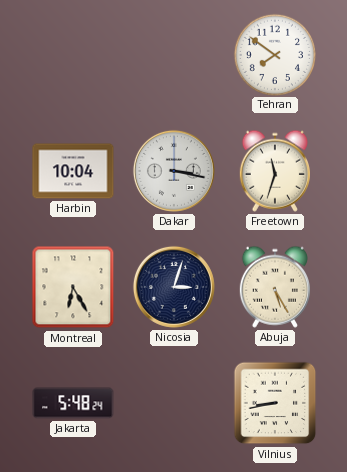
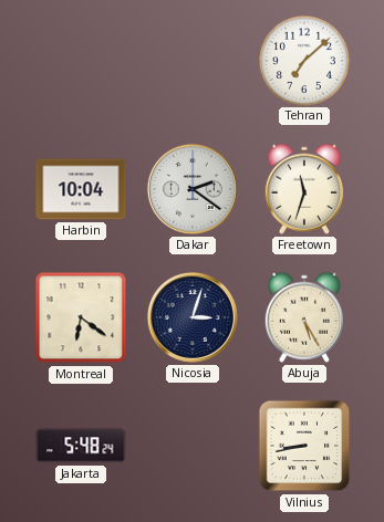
Tehran: 7:51 -> 7:08
Dakar: 3:17 -> 2:21
Montreal: 6:25 -> 6:21
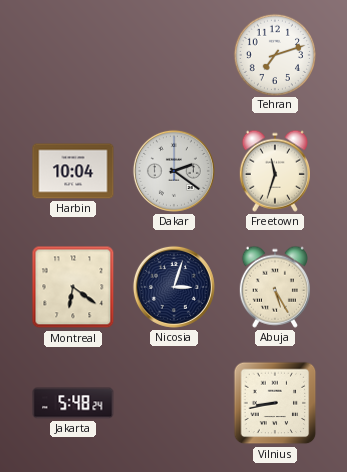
Tehran: 7:08 -> 7:12
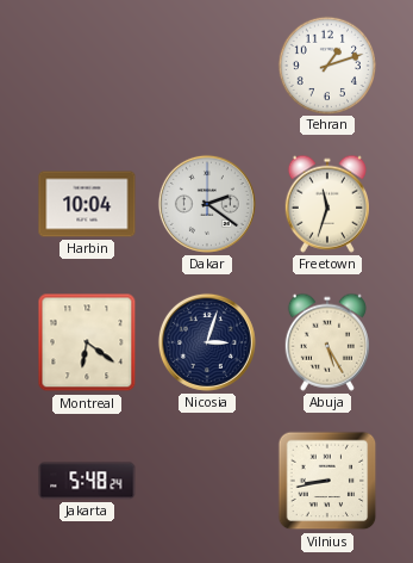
Tehran: 7:12 -> 1:12
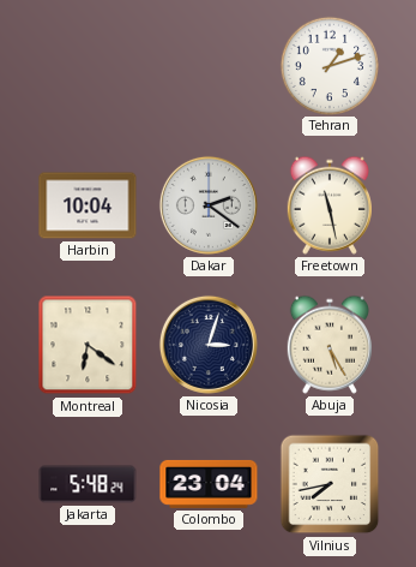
Freetown: 11:33 -> 11:28
Colombo: none -> 23:04
Vilnius: 8:43 -> 7:43
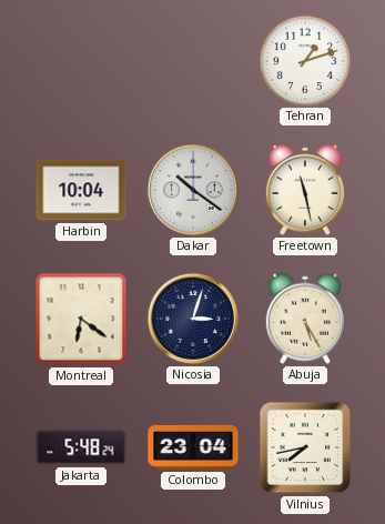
Dakar: 2:21 -> 10:21
